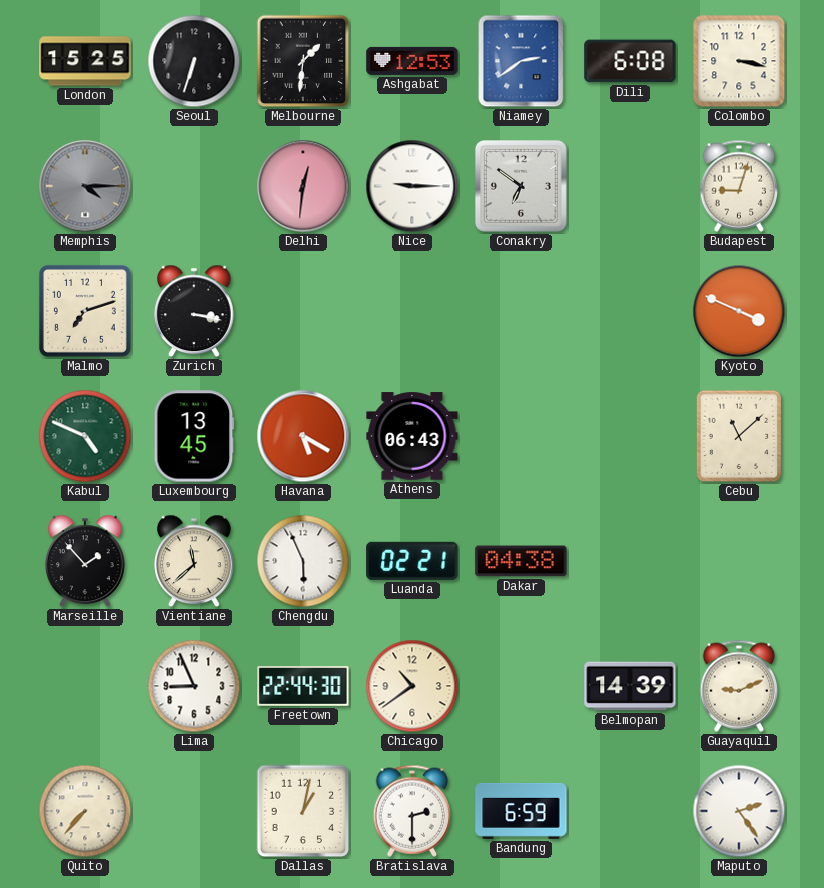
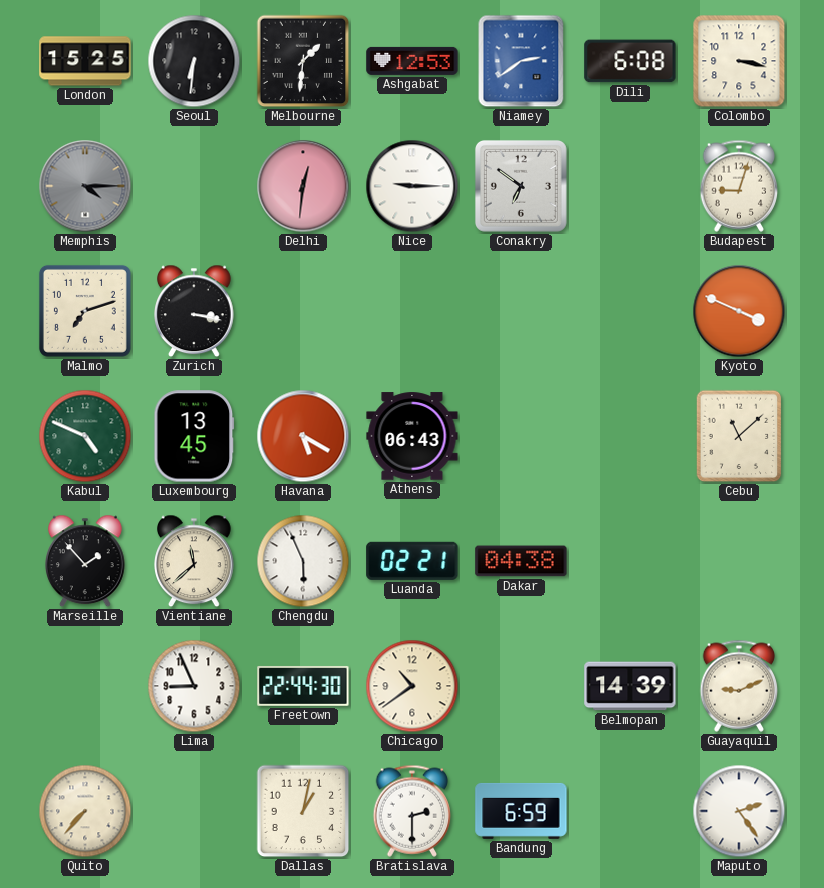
Seoul: 6:33 -> 6:31
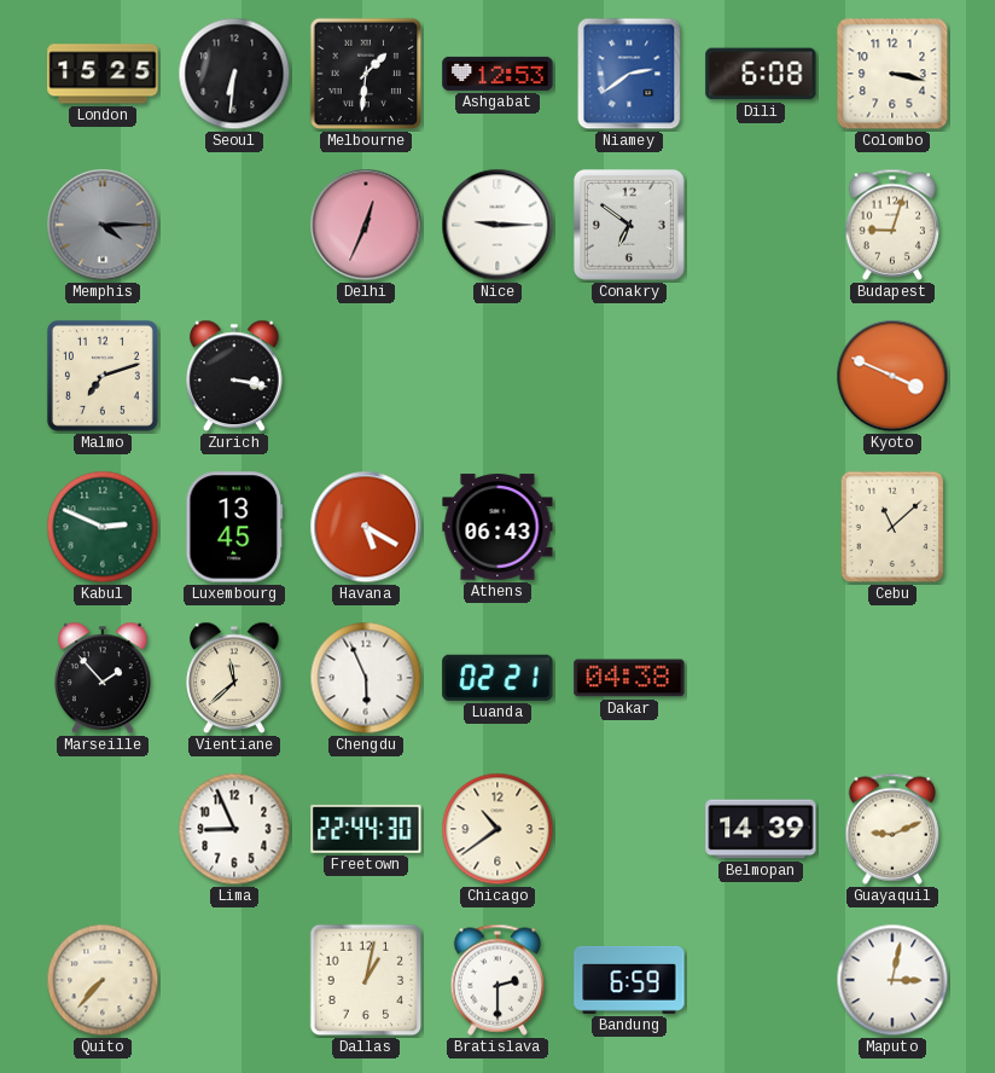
Delhi: 12:31 -> 12:34
Kabul: 4:49 -> 2:49
Maputo: 2:24 -> 3:02
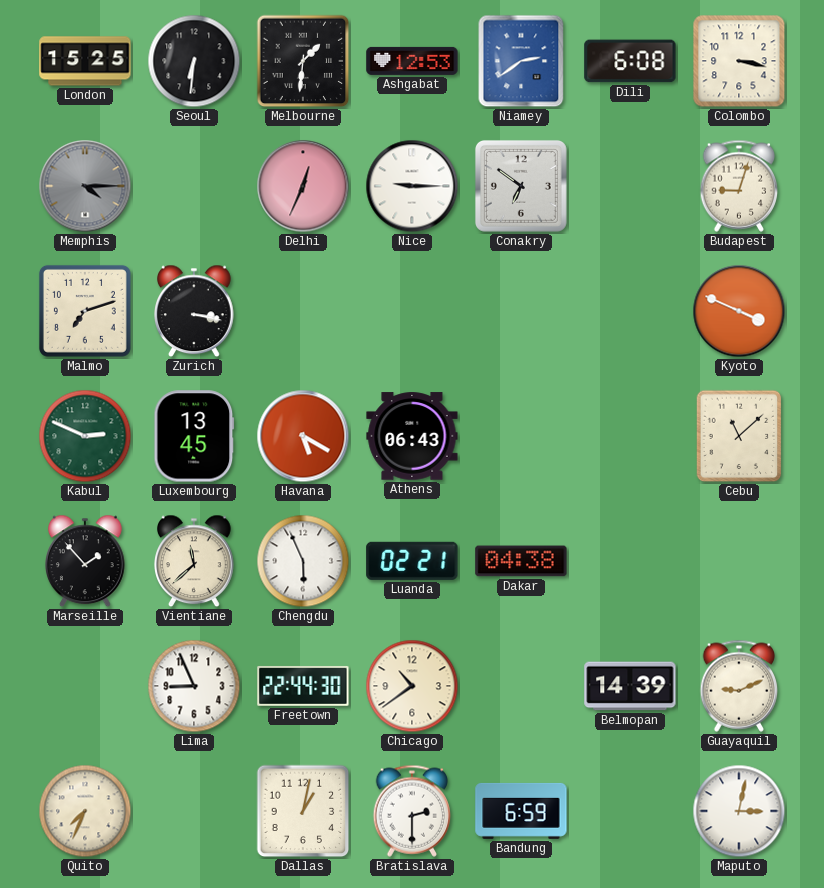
Quito: 7:37 -> 7:34
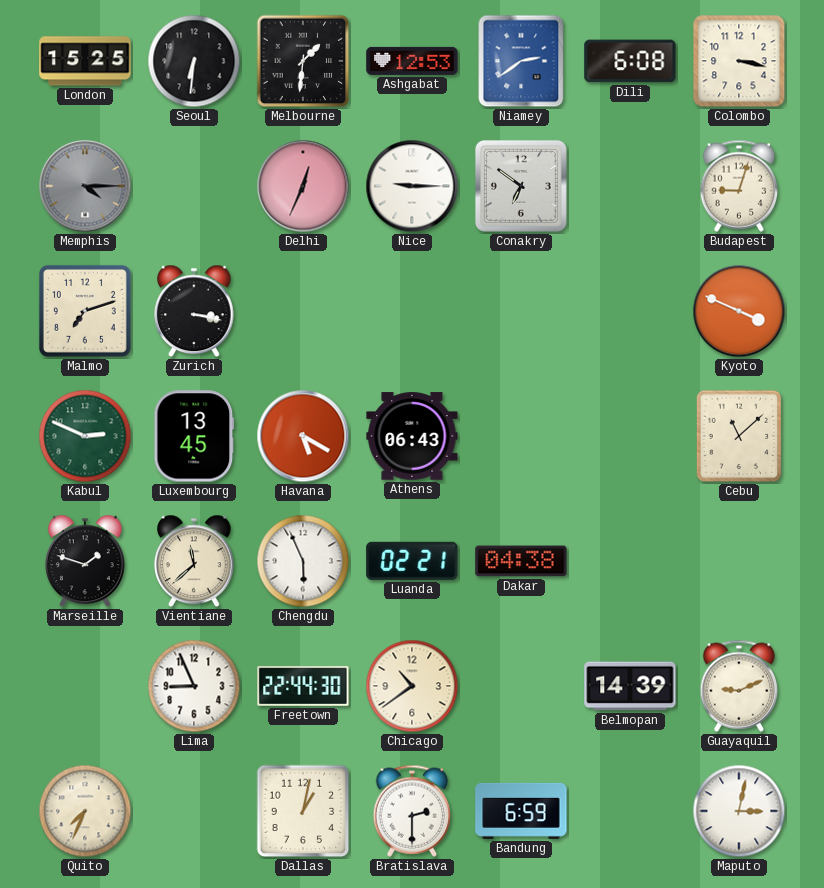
Marseille: 1:53 -> 1:48
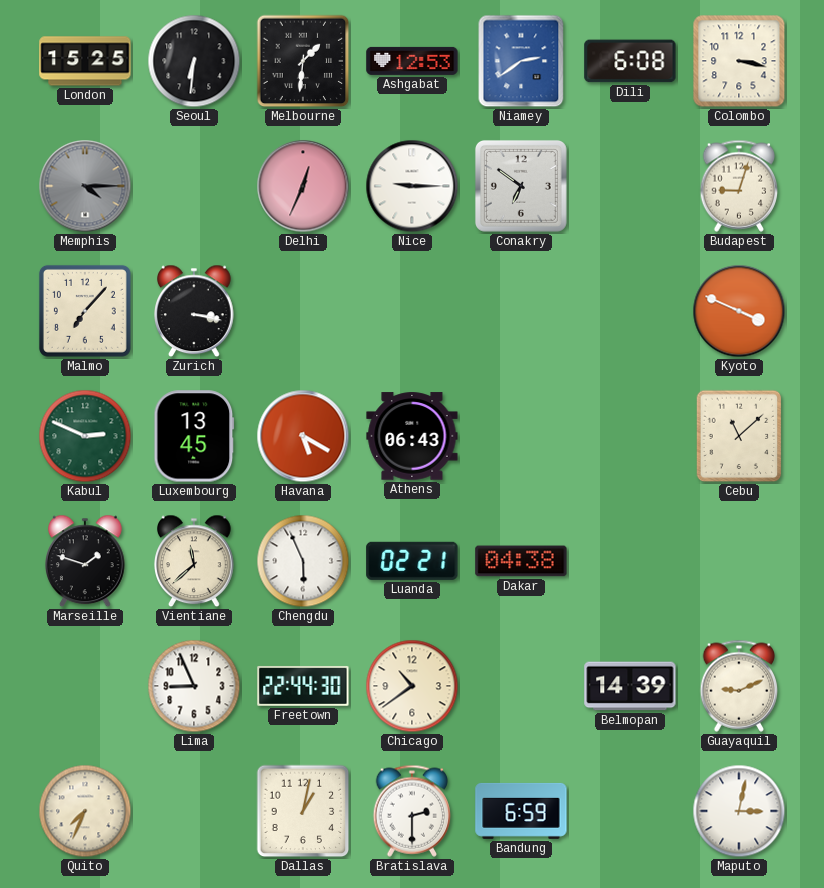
Malmo: 7:12 -> 7:07
